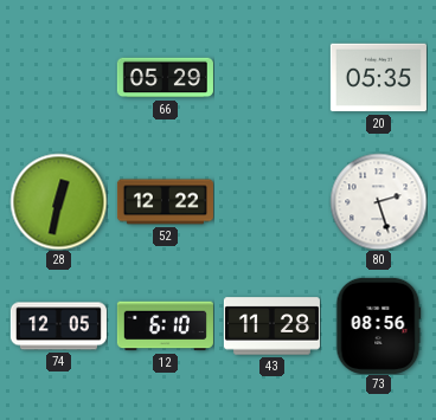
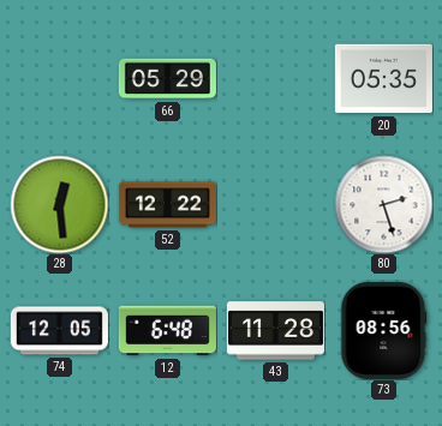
28: 12:32 -> 12:29
12: 6:10 -> 6:48
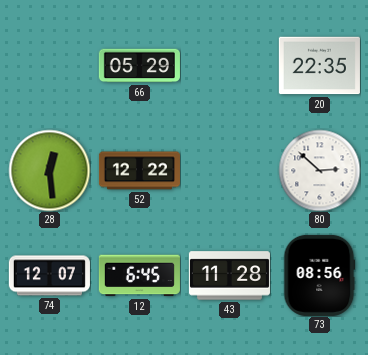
20: 05:35 -> 22:35
80: 2:27 -> 2:52
74: 12:05 -> 12:07
12: 6:48 -> 6:45
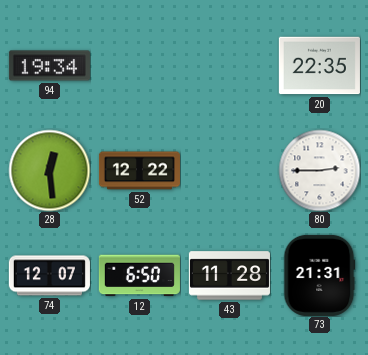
94: none -> 19:34
66: 05:29 -> none
80: 2:52 -> 2:45
12: 6:45 -> 6:50
73: 08:56 -> 21:31
